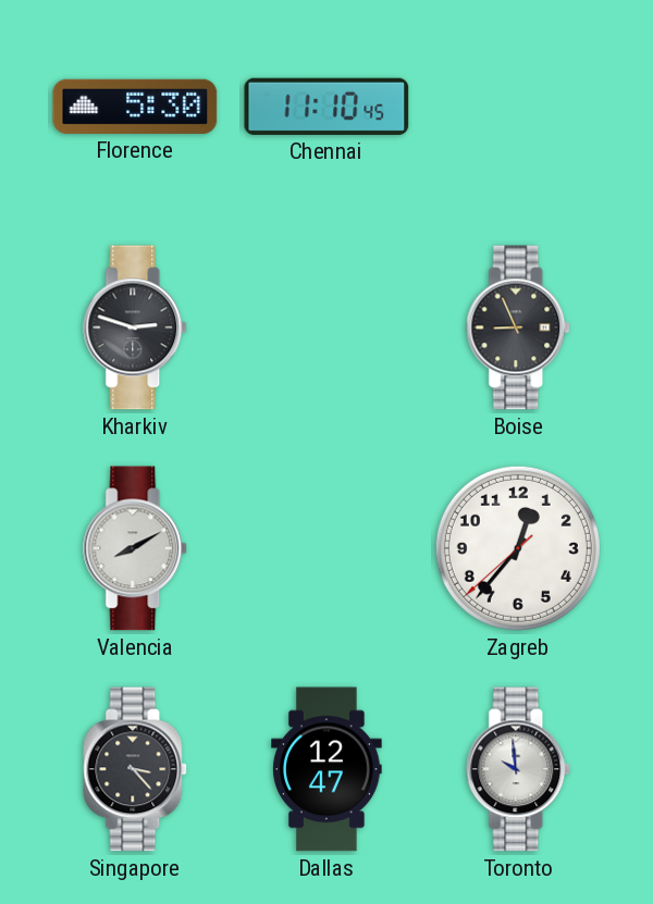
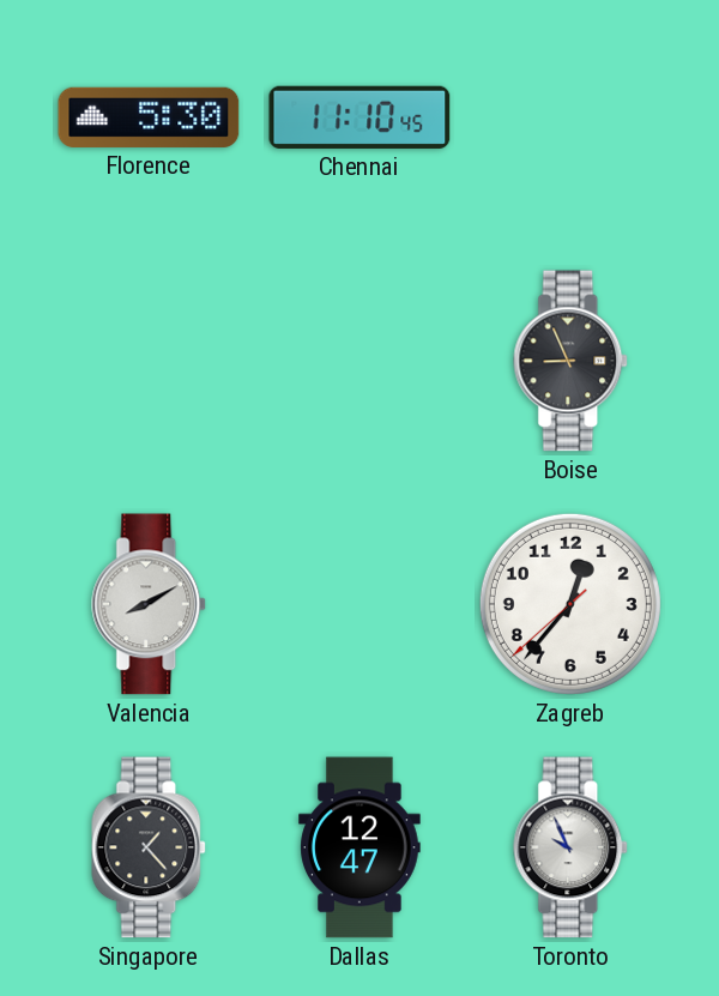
Kharkiv: 2:48 -> none
Singapore: 3:23 -> 1:23
Toronto: 9:59 -> 9:56
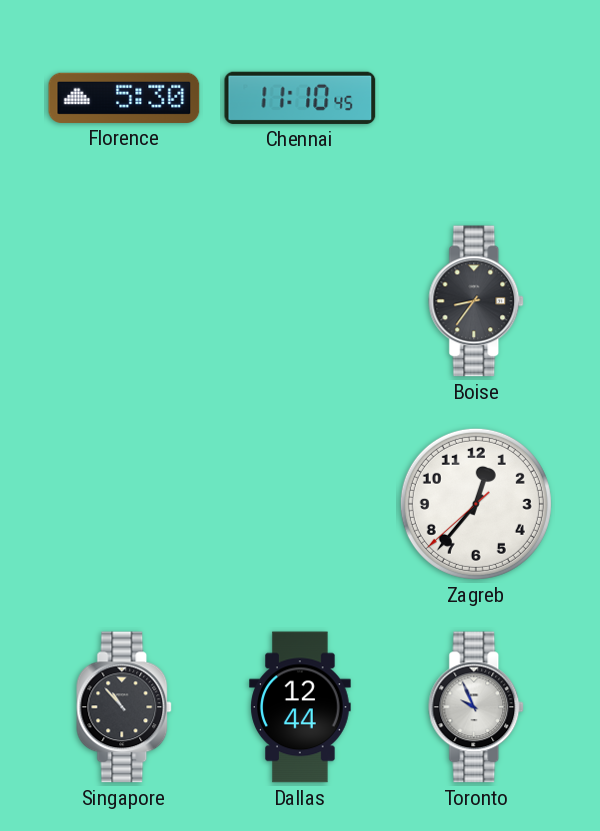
Boise: 8:56 -> 8:36
Valencia: 8:10 -> none
Singapore: 1:23 -> 10:53
Dallas: 12:47 -> 12:44
